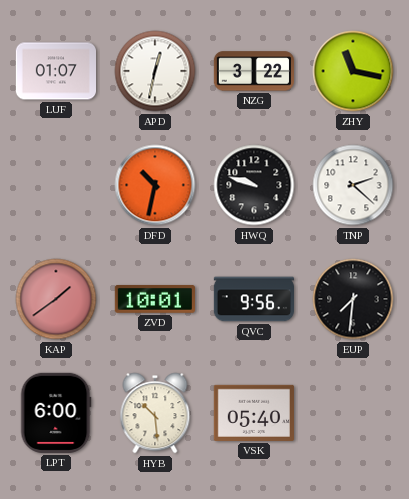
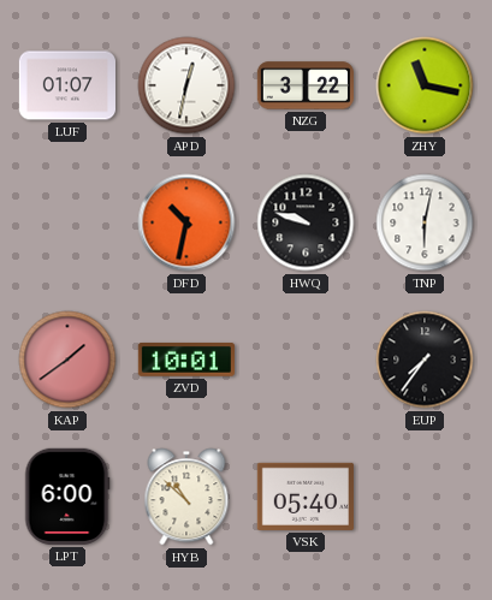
TNP: 2:22 -> 6:02
QVC: 9:56 -> none
EUP: 7:31 -> 7:36
HYB: 10:29 -> 10:52
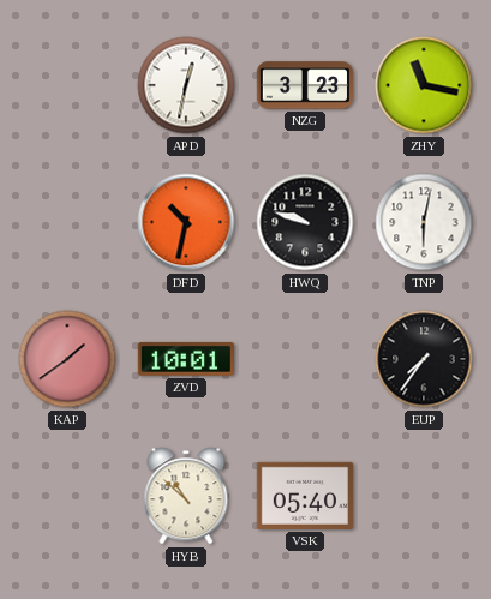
LUF: 01:07 -> none
NZG: 3:22 -> 3:23
LPT: 6:00 -> none
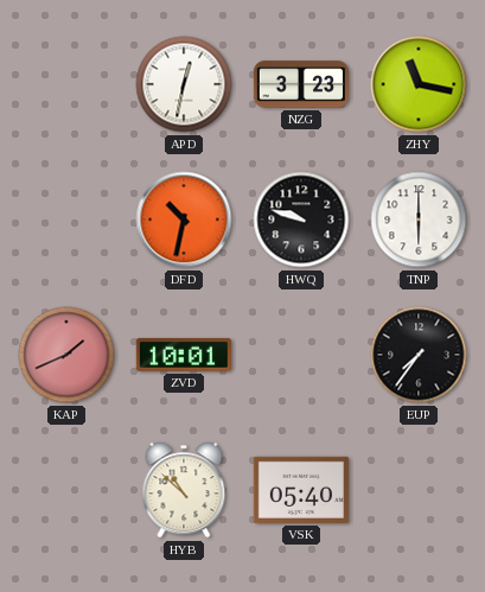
TNP: 6:02 -> 6:00
KAP: 1:39 -> 1:41
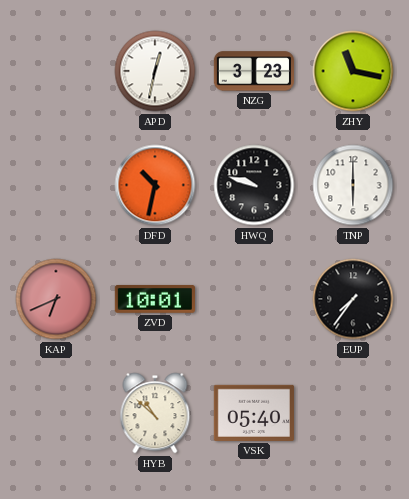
KAP: 1:41 -> 6:41
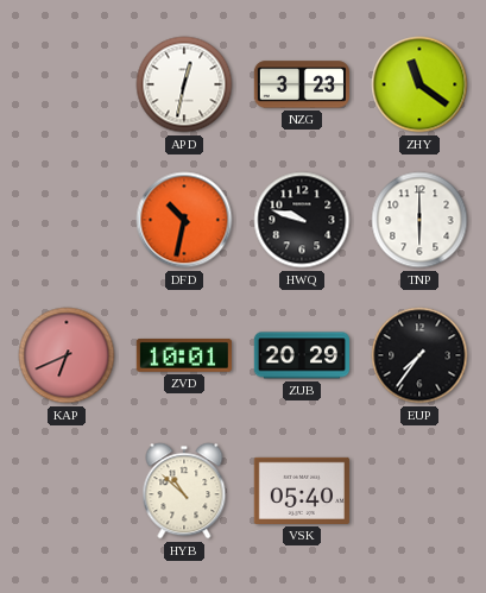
ZHY: 11:17 -> 11:21
ZUB: none -> 20:29
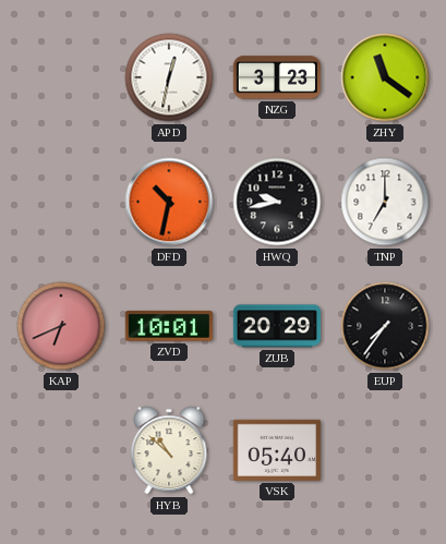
HWQ: 9:48 -> 9:43
TNP: 6:00 -> 7:00
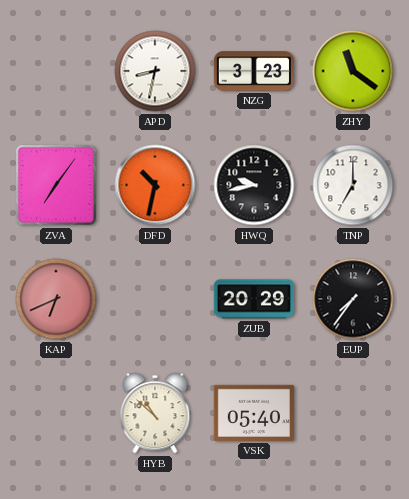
APD: 12:32 -> 8:32
ZVA: none -> 7:06
ZVD: 10:01 -> none
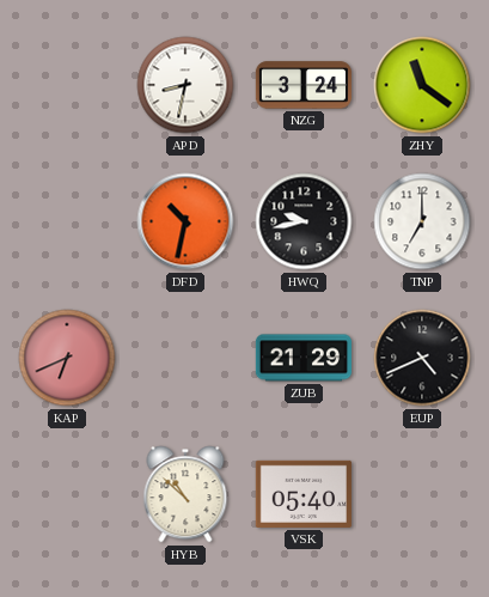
NZG: 3:23 -> 3:24
ZVA: 7:06 -> none
ZUB: 20:29 -> 21:29
EUP: 7:36 -> 4:41
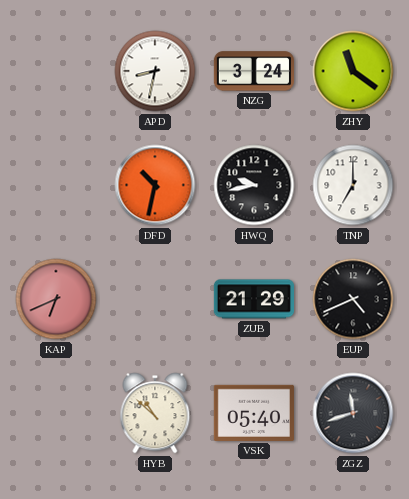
ZGZ: none -> 11:42
